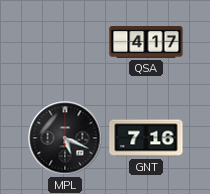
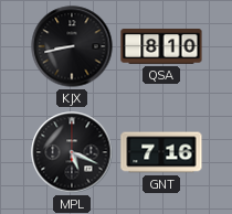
KJX: none -> 8:43
QSA: 4:17 -> 8:10
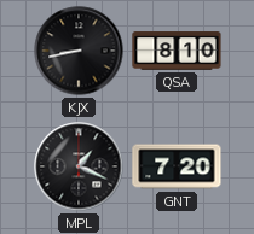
MPL: 5:19 -> 1:19
GNT: 7:16 -> 7:20
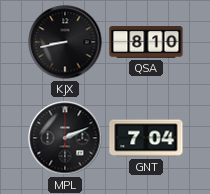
MPL: 1:19 -> 2:11
GNT: 7:20 -> 7:04
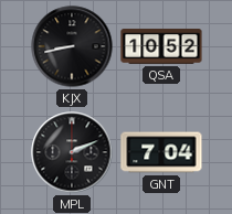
QSA: 8:10 -> 10:52
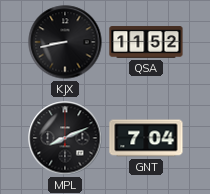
QSA: 10:52 -> 11:52
MPL: 2:11 -> 8:11
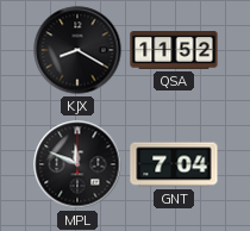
KJX: 8:43 -> 8:20
MPL: 8:11 -> 11:49
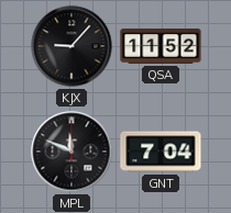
KJX: 8:20 -> 9:07
